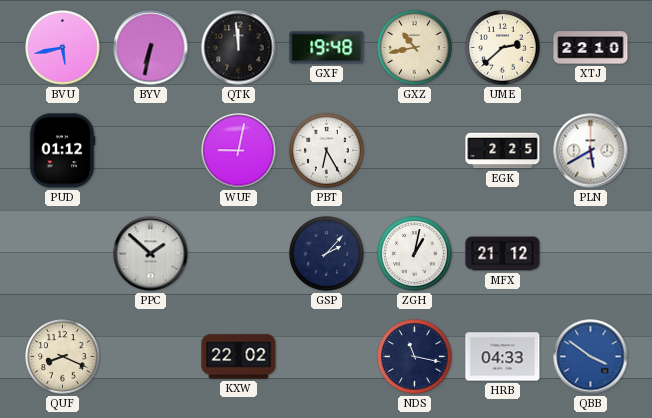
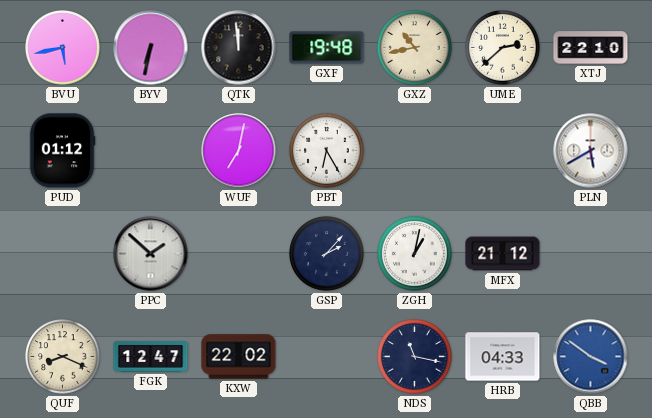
WUF: 9:02 -> 7:02
EGK: 2:25 -> none
FGK: none -> 12:47
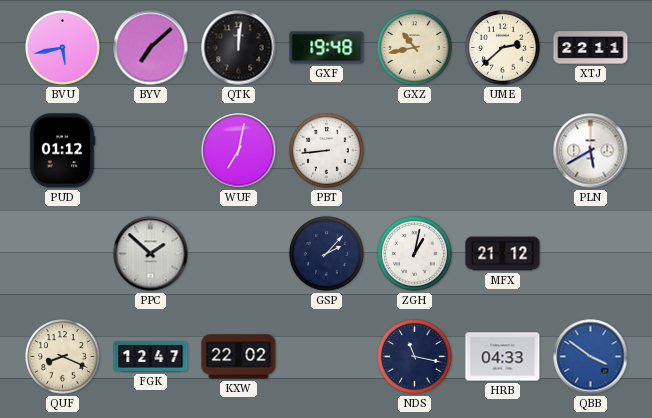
BYV: 6:32 -> 7:08
QTK: 11:59 -> 12:01
XTJ: 22:10 -> 22:11
PBT: 6:25 -> 8:44
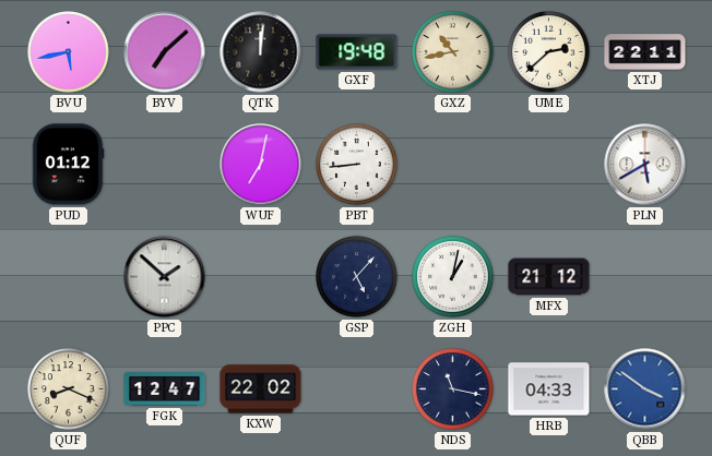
GSP: 2:07 -> 5:07
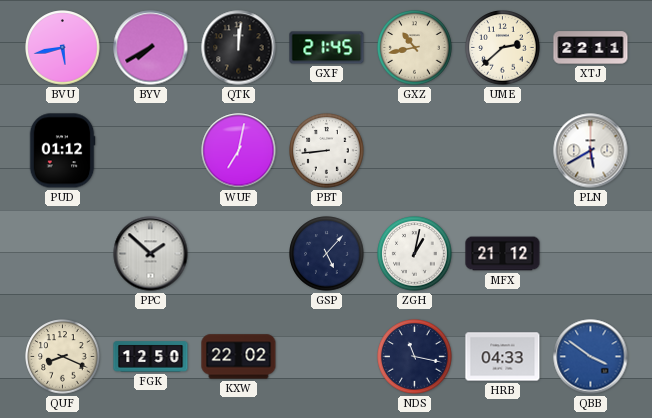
BYV: 7:08 -> 7:40
GXF: 19:48 -> 21:45
FGK: 12:47 -> 12:50
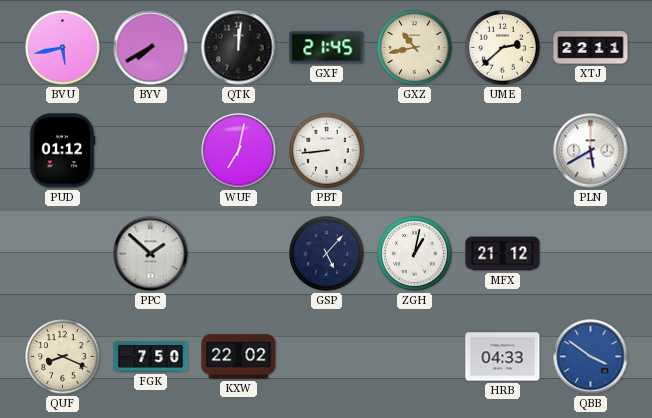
FGK: 12:50 -> 7:50
NDS: 11:17 -> none
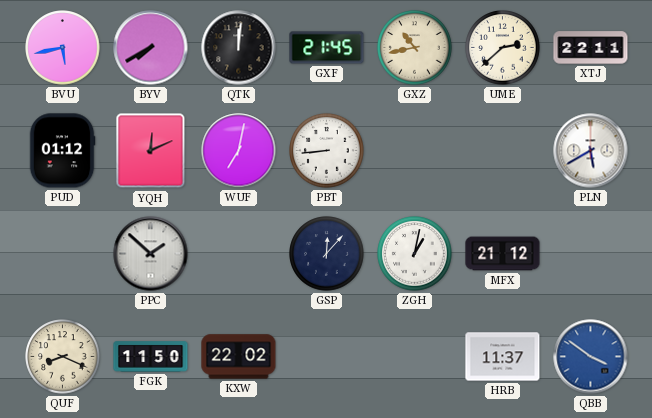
YQH: none -> 12:11
GSP: 5:07 -> 12:07
FGK: 7:50 -> 11:50
HRB: 04:33 -> 11:37
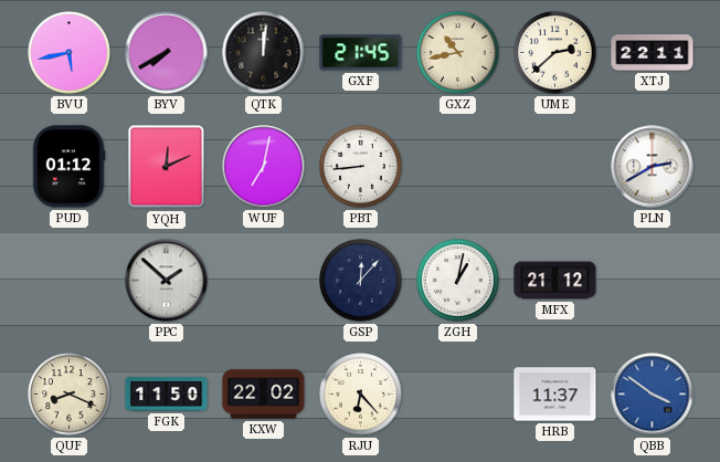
PLN: 5:40 -> 2:40
RJU: none -> 6:23
